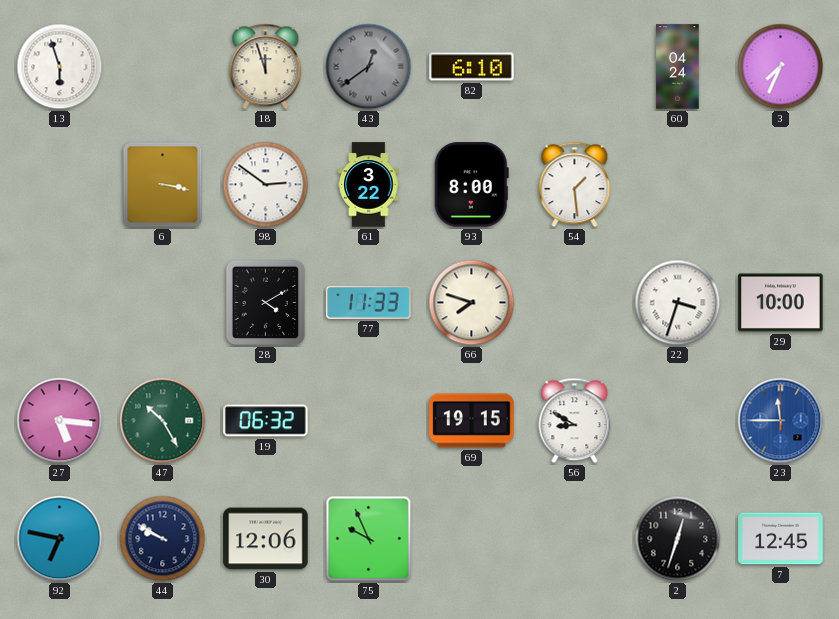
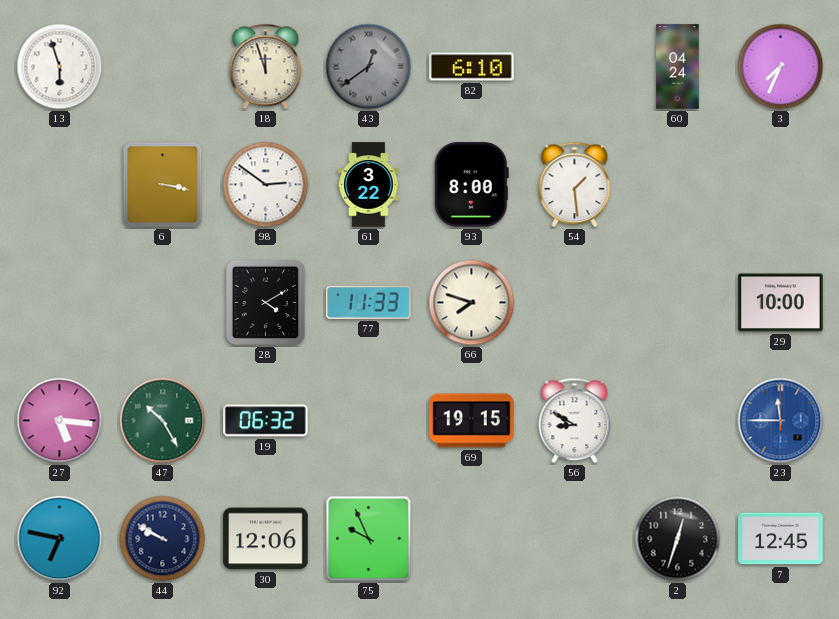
22: 3:33 -> none
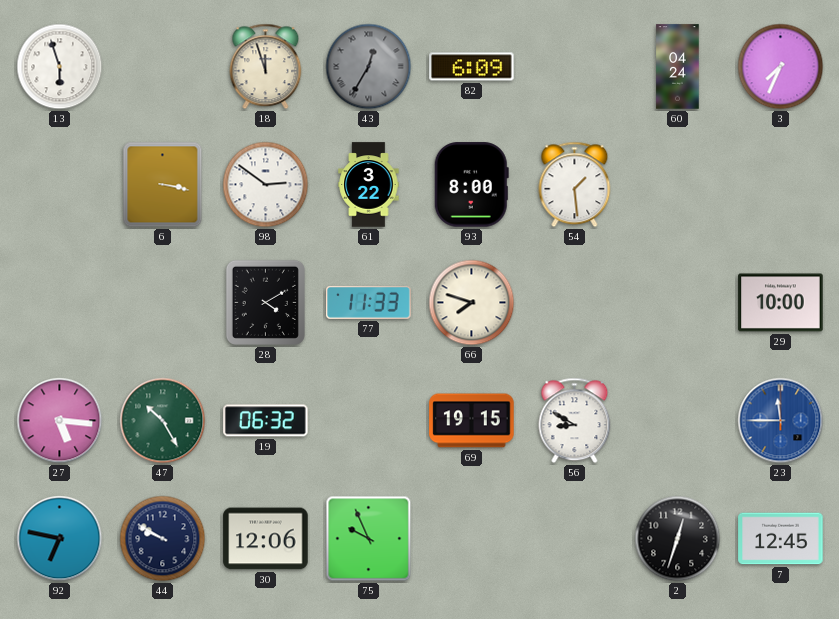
43: 12:39 -> 12:35
82: 6:10 -> 6:09
